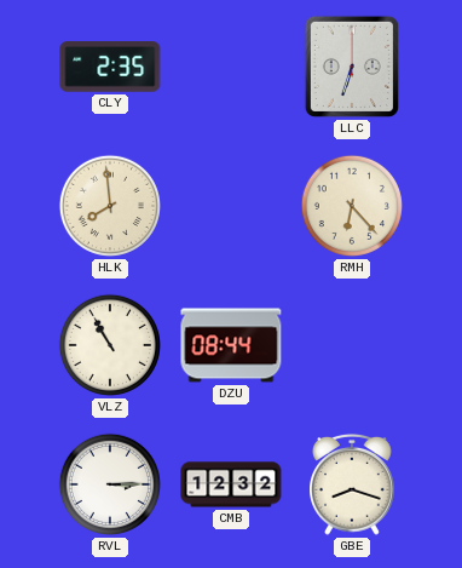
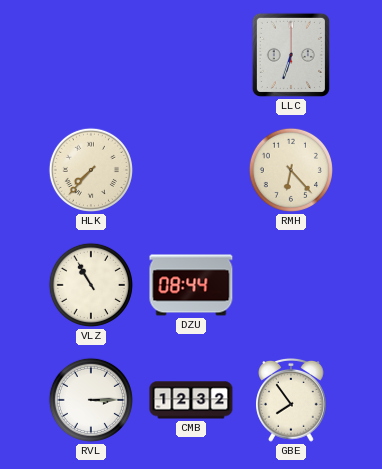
CLY: 2:35 -> none
HLK: 7:59 -> 7:37
GBE: 8:18 -> 7:54
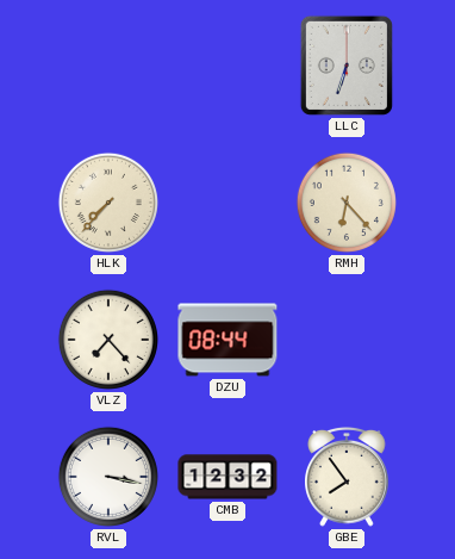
VLZ: 10:55 -> 7:23
RVL: 3:15 -> 3:17
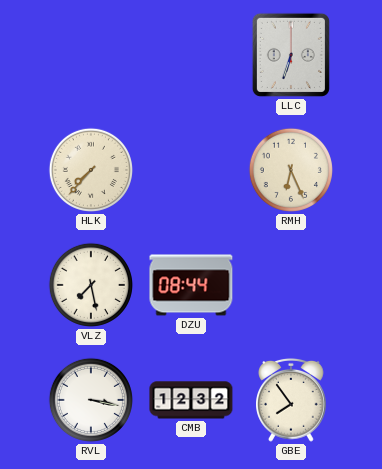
RMH: 6:23 -> 6:26
VLZ: 7:23 -> 7:28
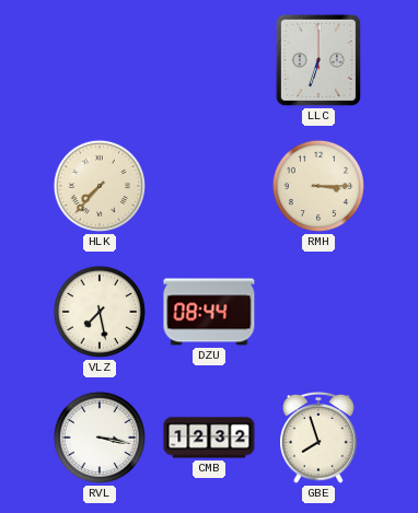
RMH: 6:26 -> 3:15
GBE: 7:54 -> 7:57
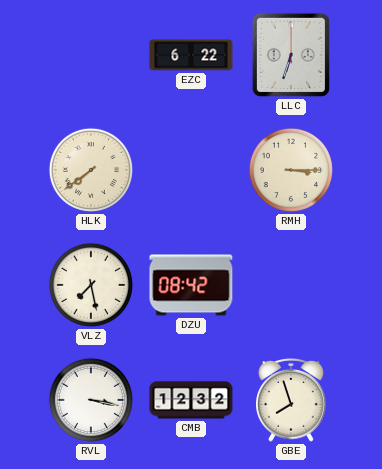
EZC: none -> 6:22
HLK: 7:37 -> 7:39
DZU: 08:44 -> 08:42
